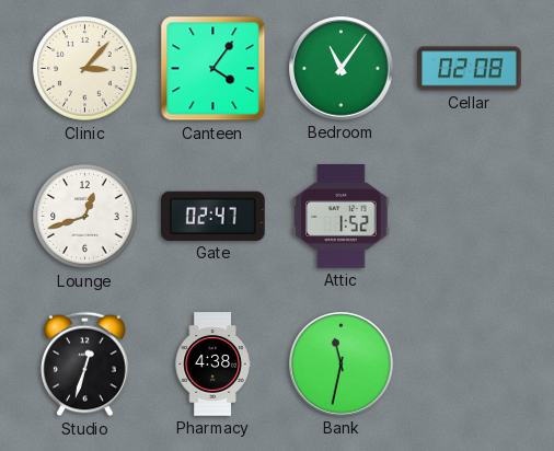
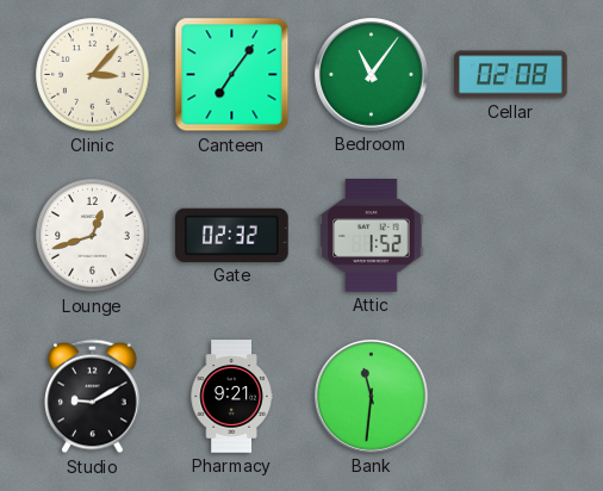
Canteen: 4:06 -> 7:06
Gate: 02:47 -> 02:32
Studio: 12:33 -> 9:10
Pharmacy: 4:38 -> 9:21
Bank: 11:32 -> 11:31
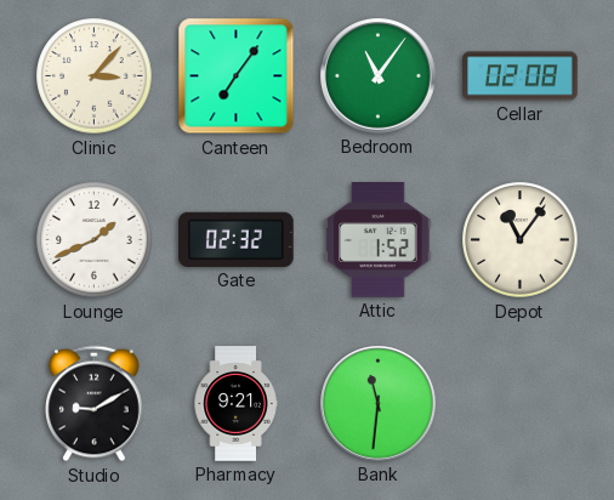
Lounge: 12:42 -> 1:41
Depot: none -> 11:06
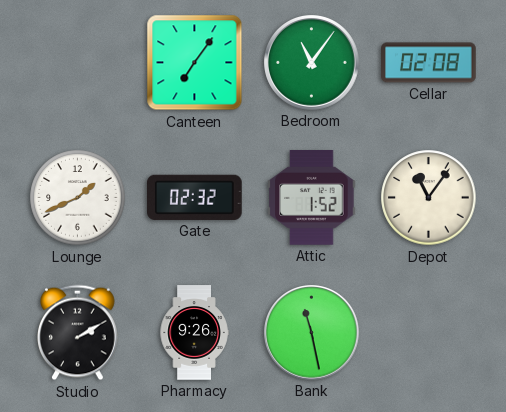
Clinic: 3:07 -> none
Studio: 9:10 -> 2:10
Pharmacy: 9:21 -> 9:26
Bank: 11:31 -> 11:28
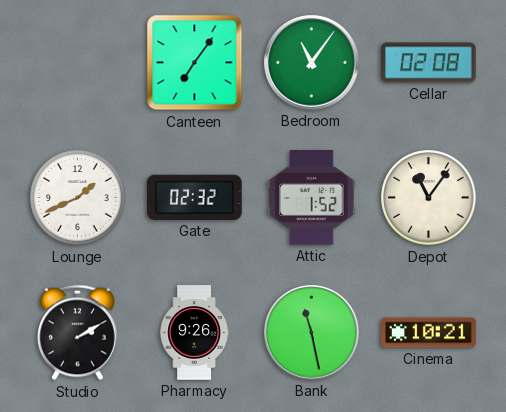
Cinema: none -> 10:21
